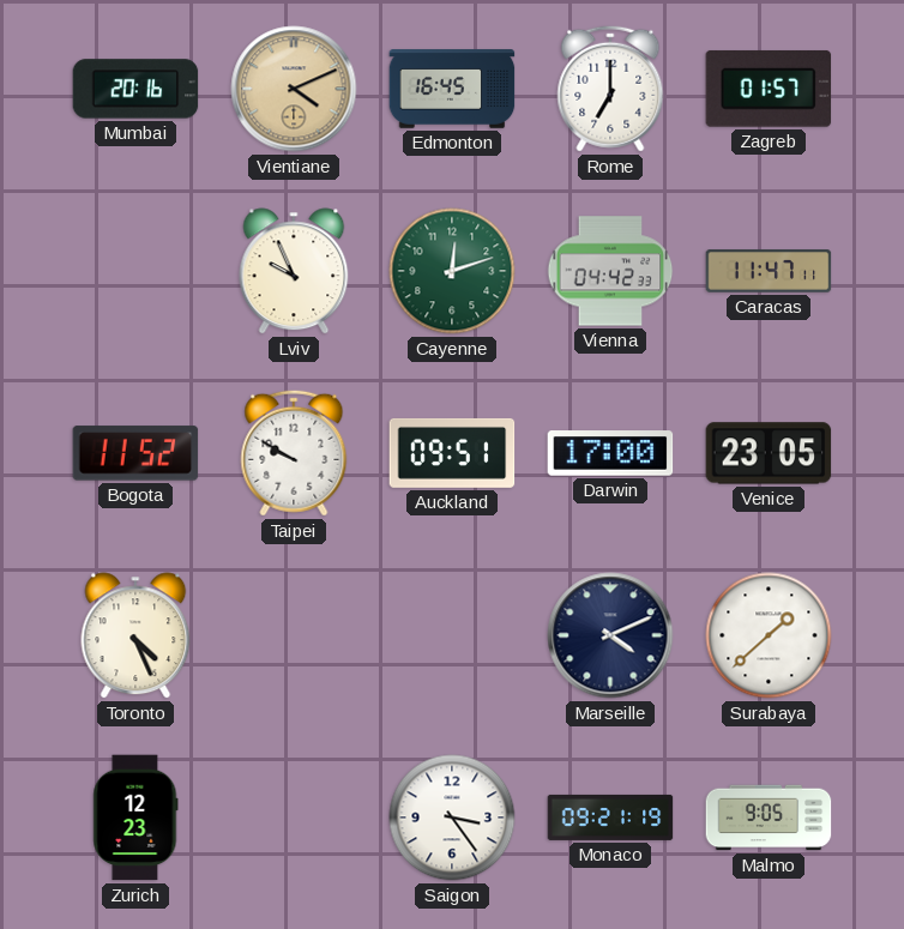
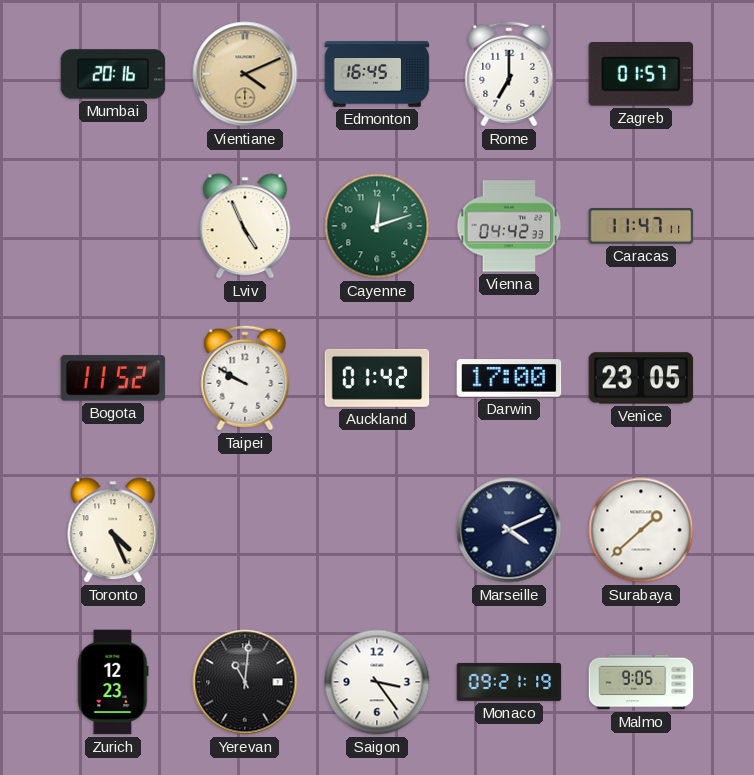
Lviv: 9:56 -> 4:56
Auckland: 09:51 -> 01:42
Yerevan: none -> 11:01
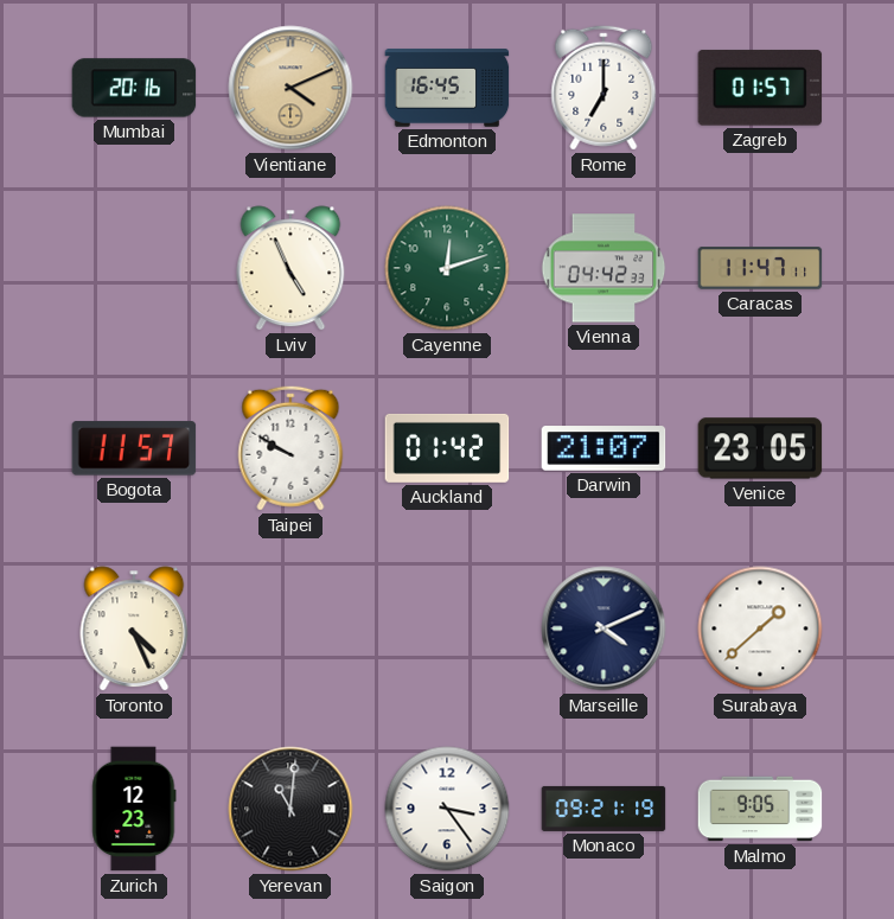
Bogota: 11:52 -> 11:57
Darwin: 17:00 -> 21:07
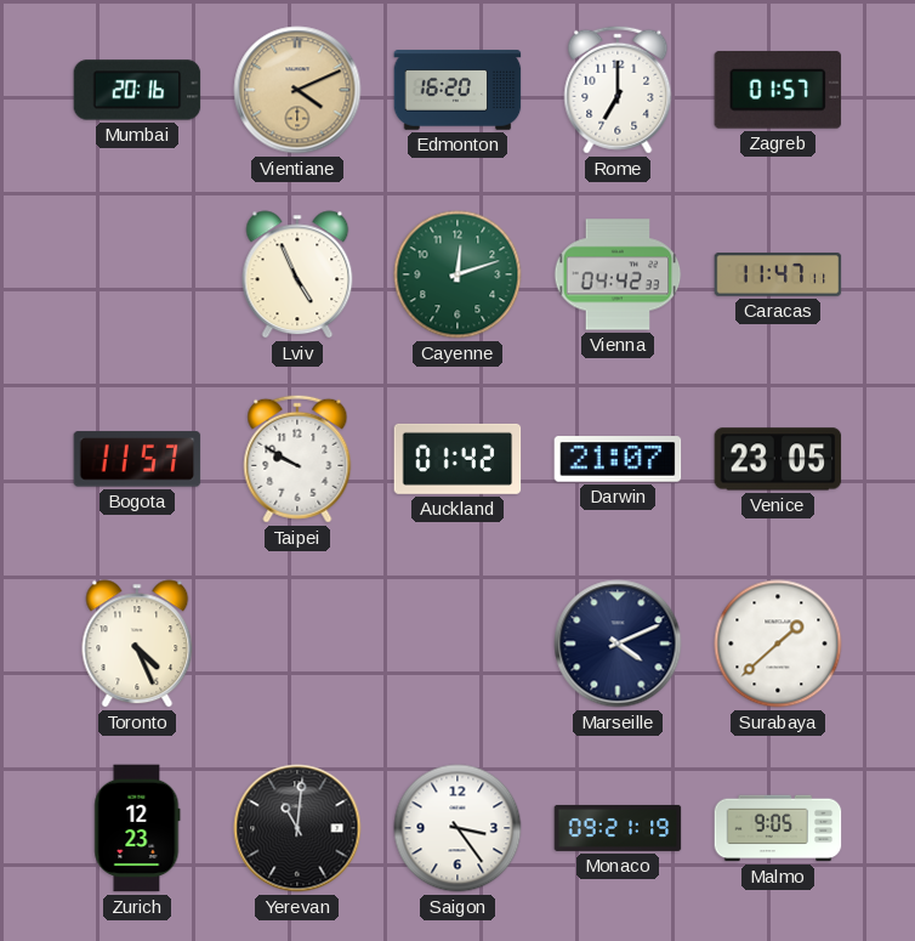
Edmonton: 16:45 -> 16:20
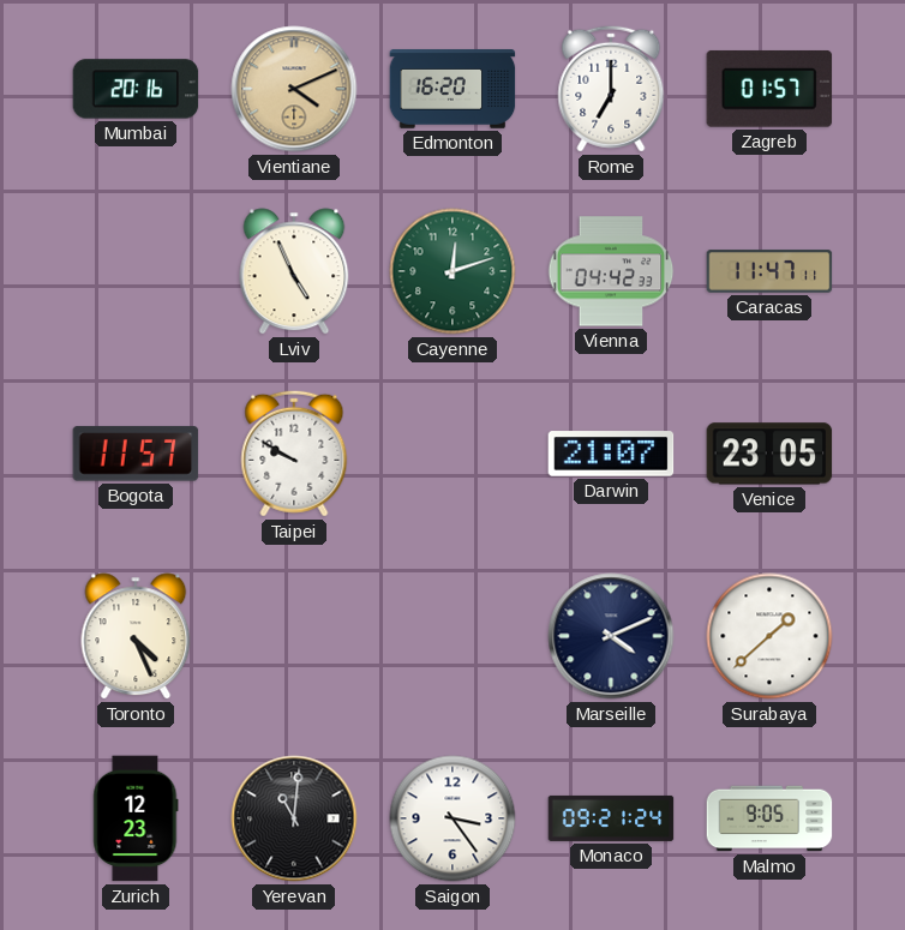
Auckland: 01:42 -> none
Monaco: 09:21:19 -> 09:21:24
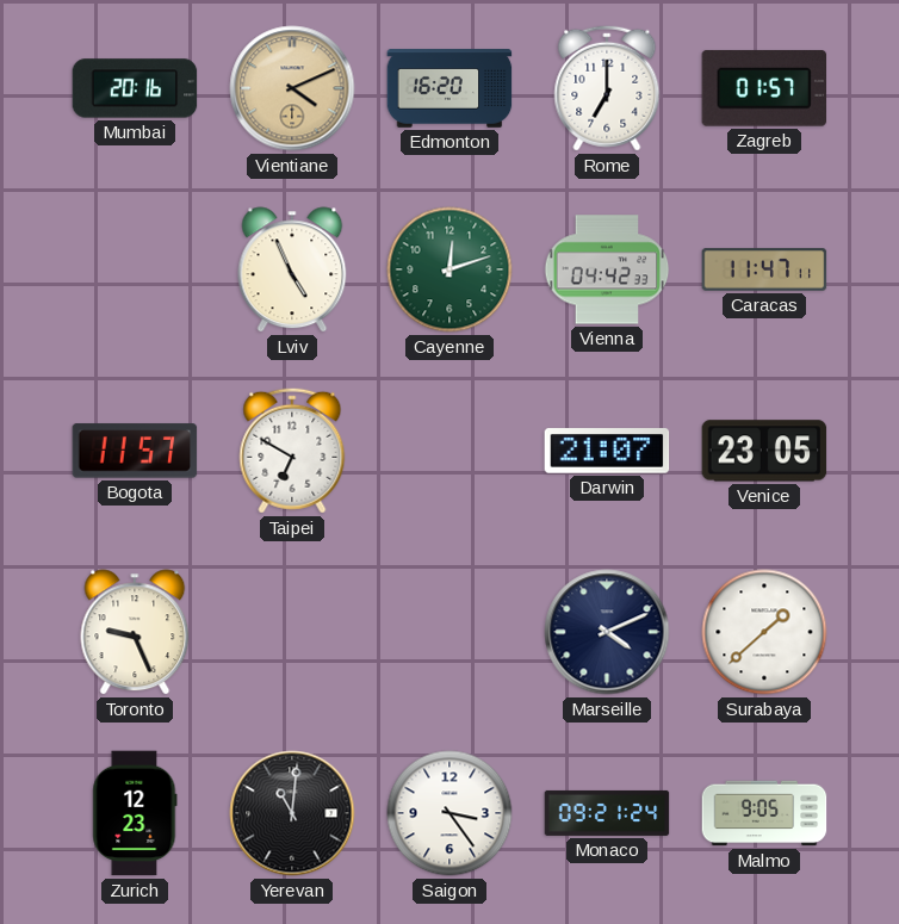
Taipei: 9:50 -> 6:50
Toronto: 4:26 -> 9:26
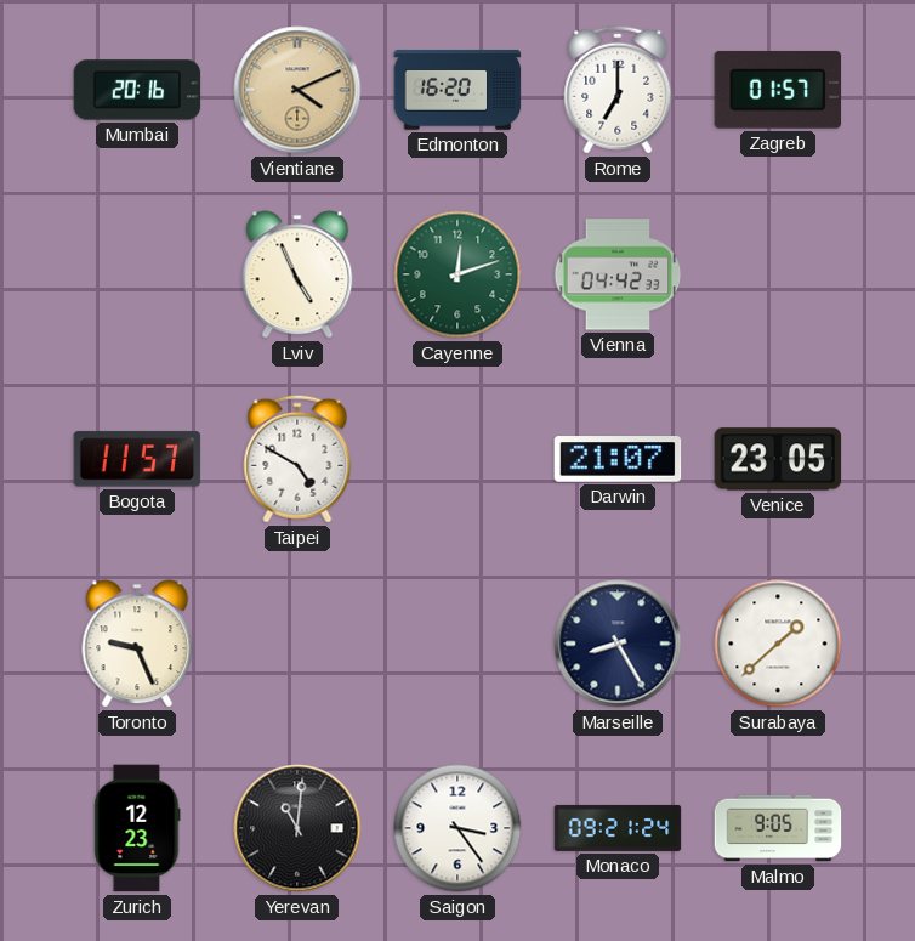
Caracas: 11:47 -> none
Taipei: 6:50 -> 4:50
Marseille: 4:11 -> 8:25
